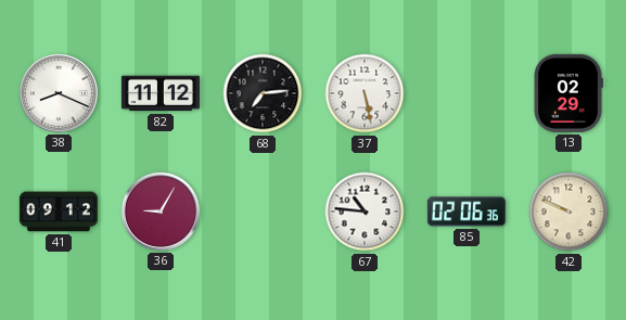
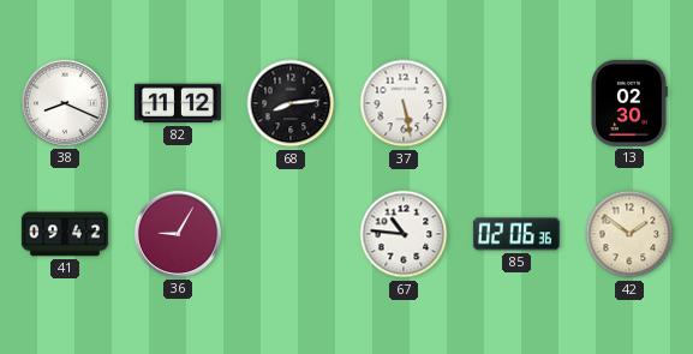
68: 7:14 -> 8:14
13: 02:29 -> 02:30
41: 09:12 -> 09:42
42: 9:49 -> 1:51
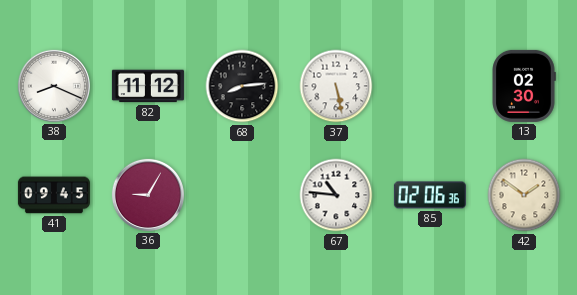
41: 09:42 -> 09:45
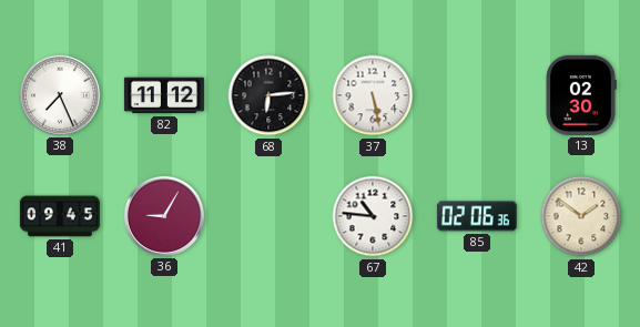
38: 8:19 -> 7:26
68: 8:14 -> 6:14
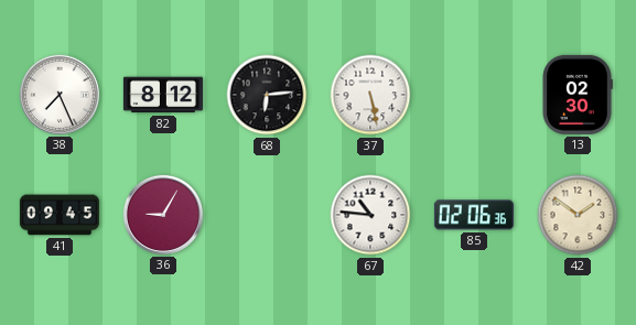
82: 11:12 -> 8:12
